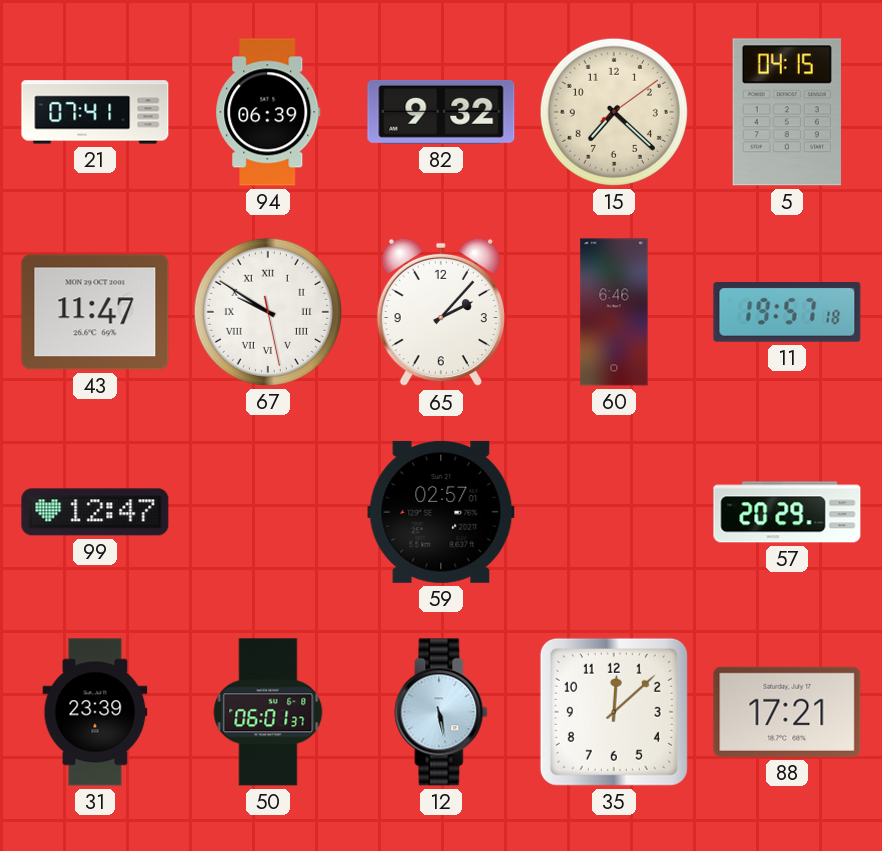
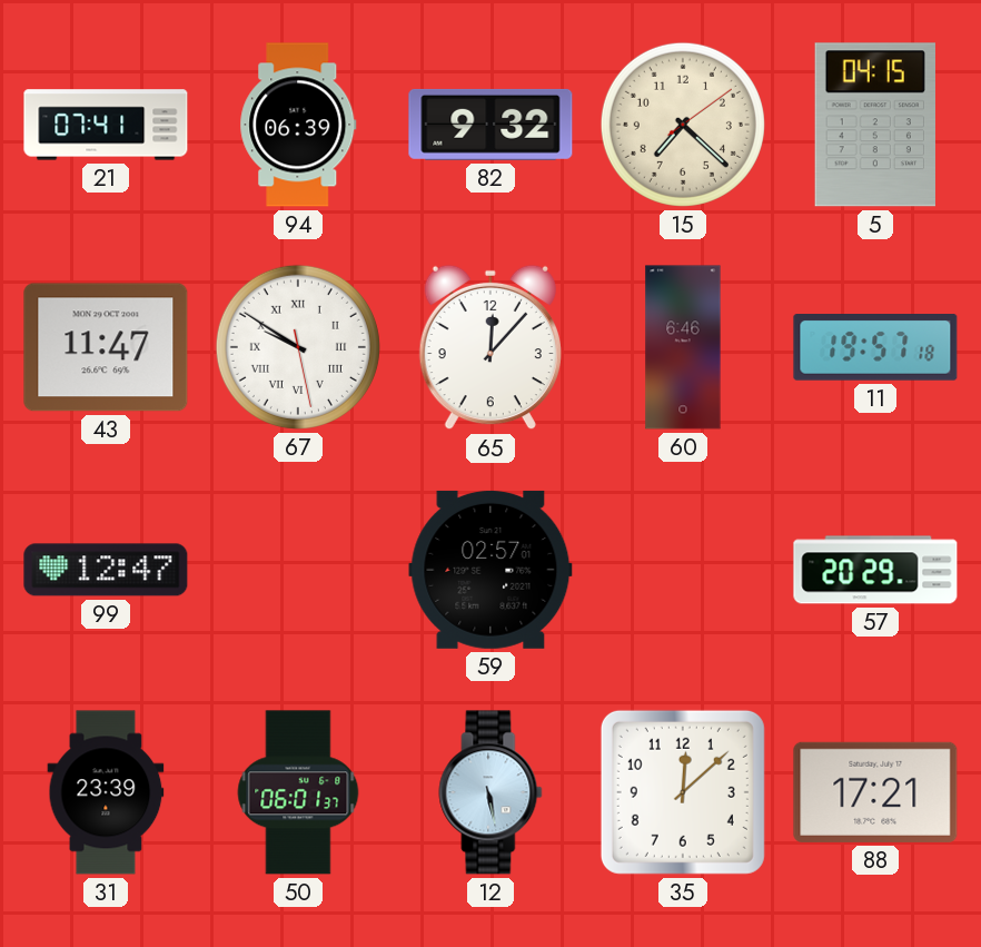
65: 2:07 -> 12:07
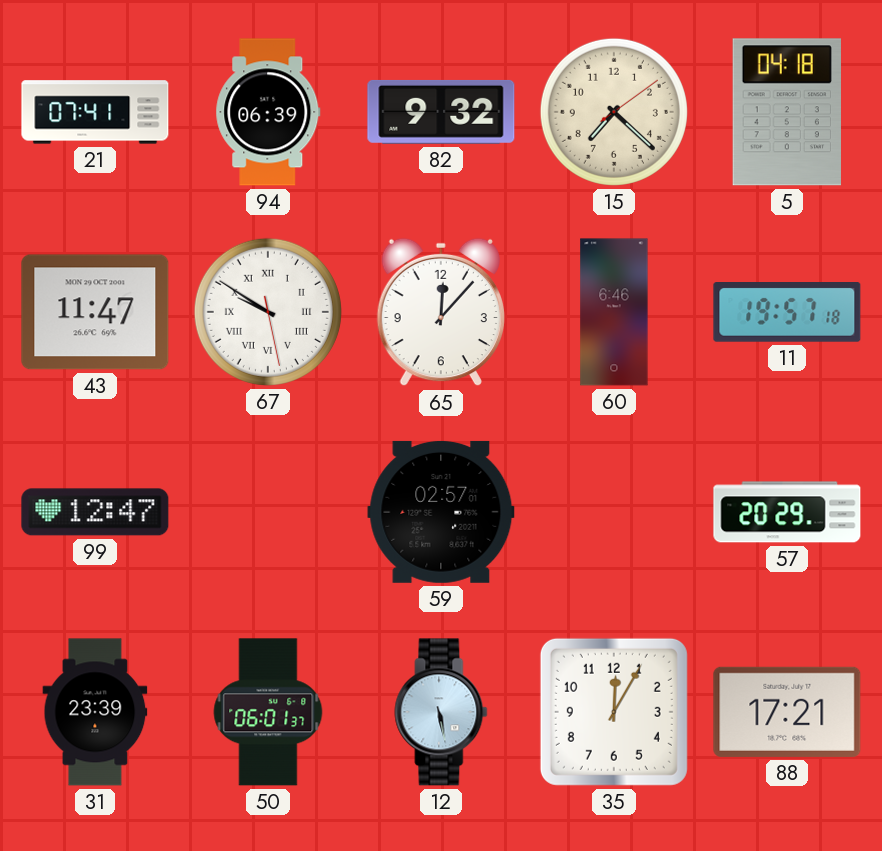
5: 04:15 -> 04:18
35: 12:08 -> 12:05
